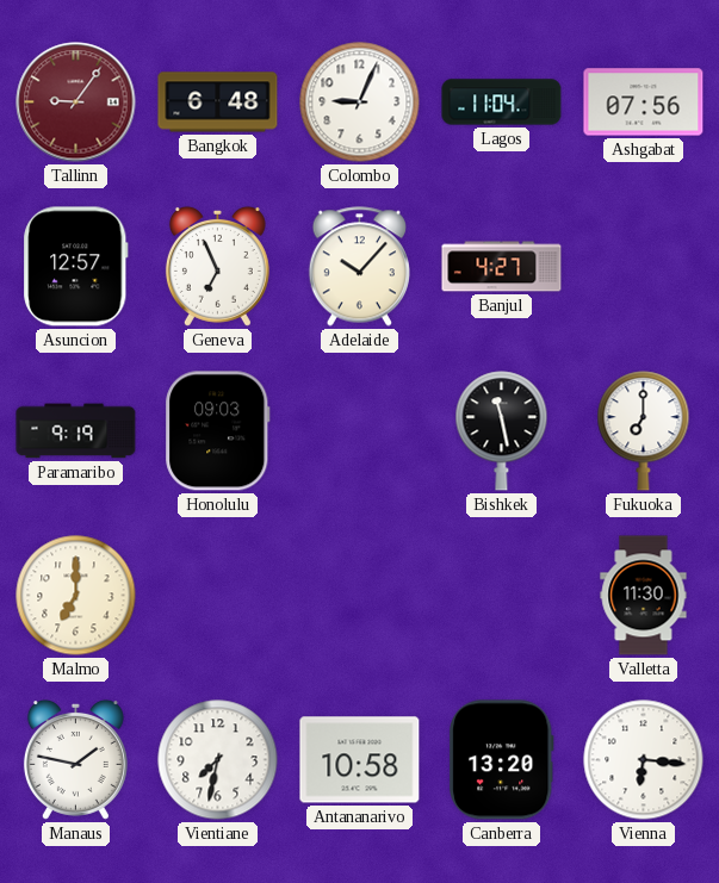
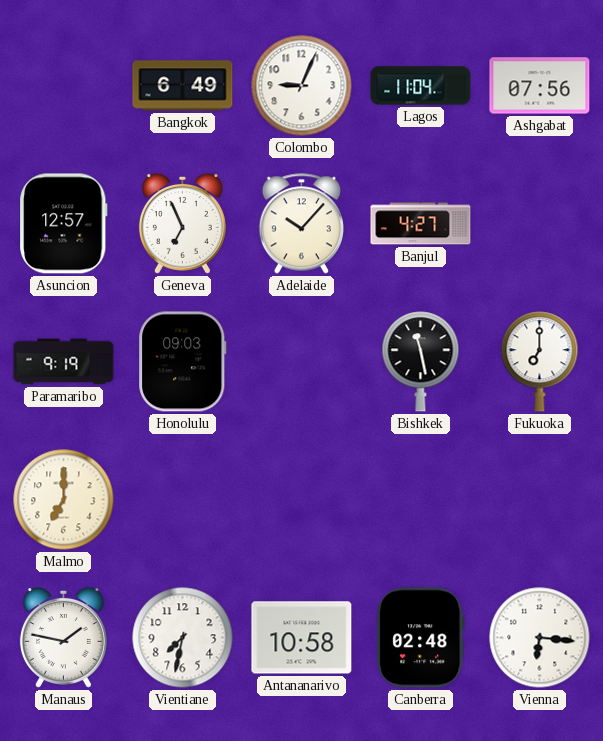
Tallinn: 9:06 -> none
Bangkok: 6:48 -> 6:49
Valletta: 11:30 -> none
Canberra: 13:20 -> 02:48
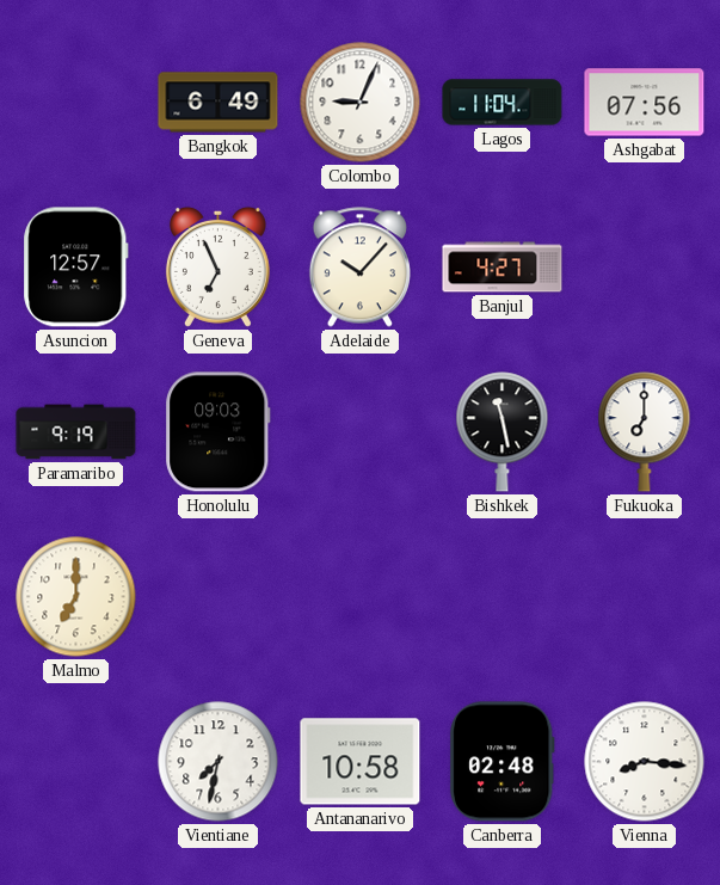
Manaus: 1:47 -> none
Vienna: 6:16 -> 8:16
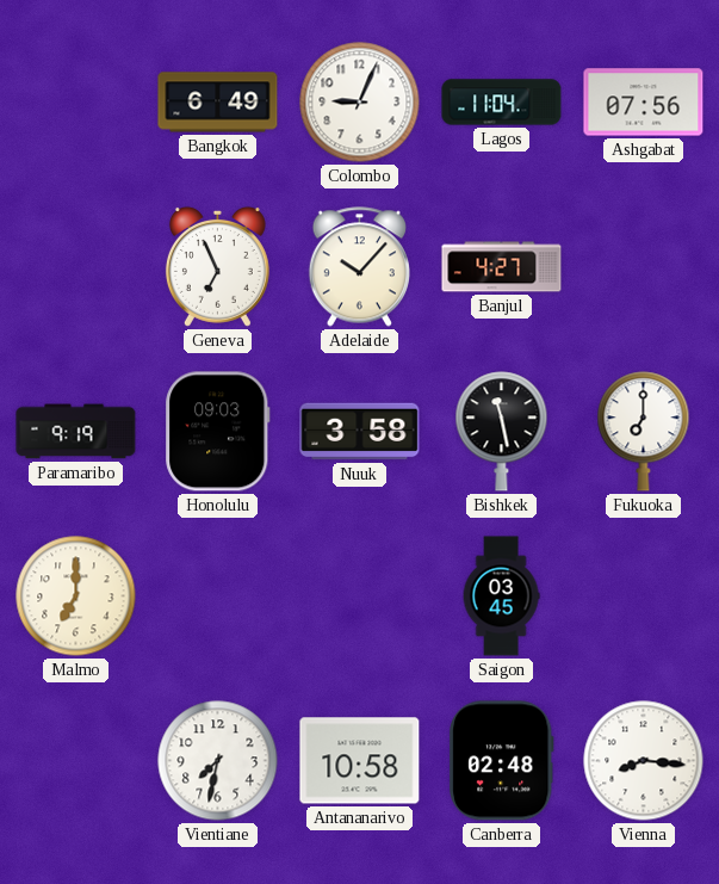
Asuncion: 12:57 -> none
Nuuk: none -> 3:58
Saigon: none -> 03:45
